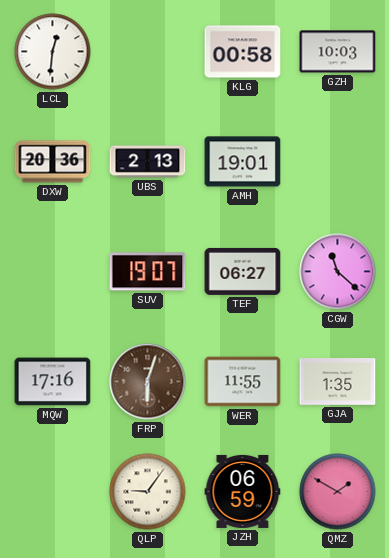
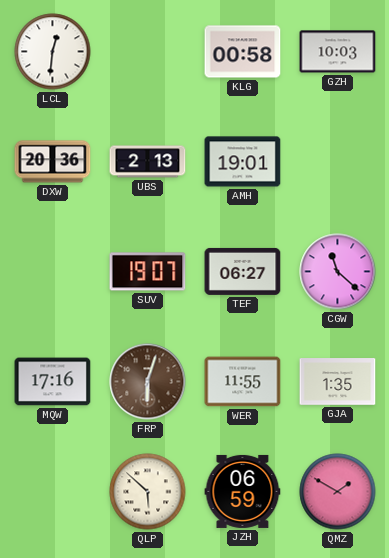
QLP: 9:06 -> 5:52
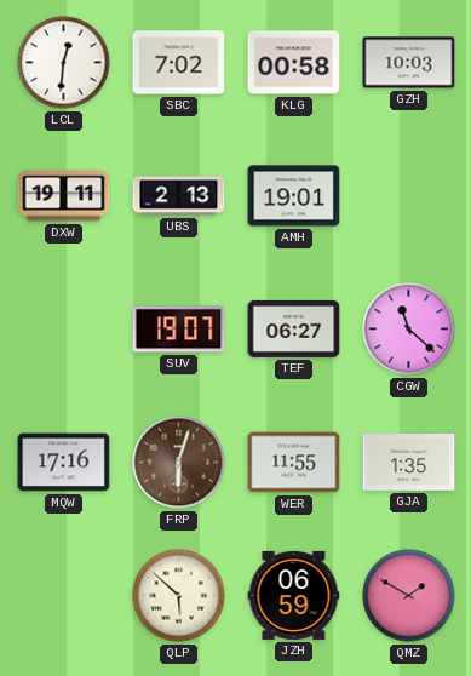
SBC: none -> 7:02
DXW: 20:36 -> 19:11
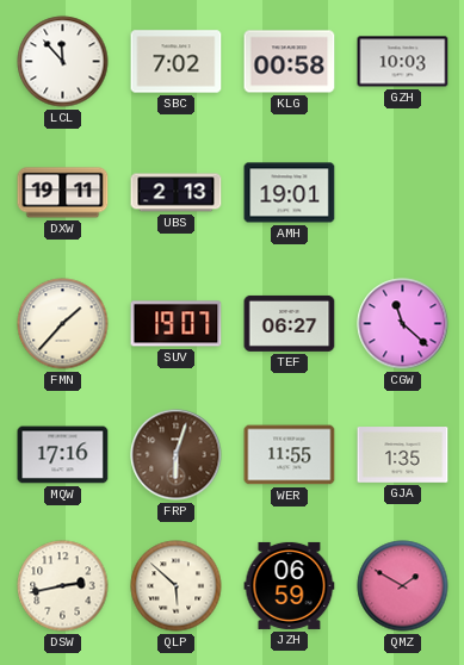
LCL: 12:31 -> 11:53
FMN: none -> 1:37
DSW: none -> 2:43
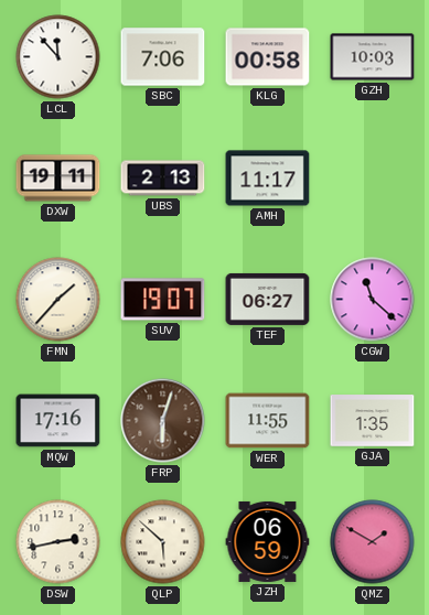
SBC: 7:02 -> 7:06
AMH: 19:01 -> 11:17
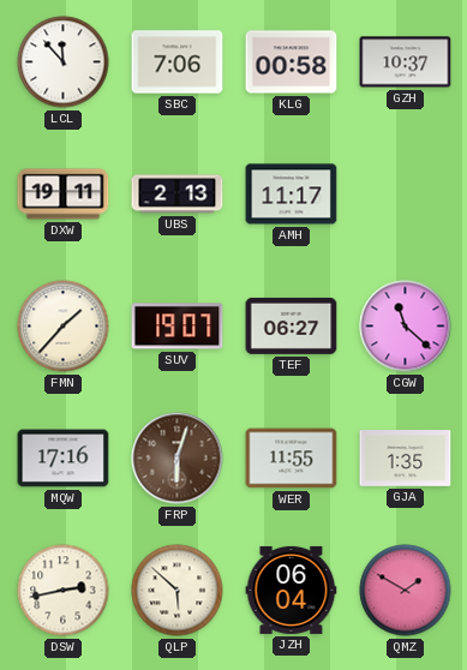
GZH: 10:03 -> 10:37
JZH: 06:59 -> 06:04
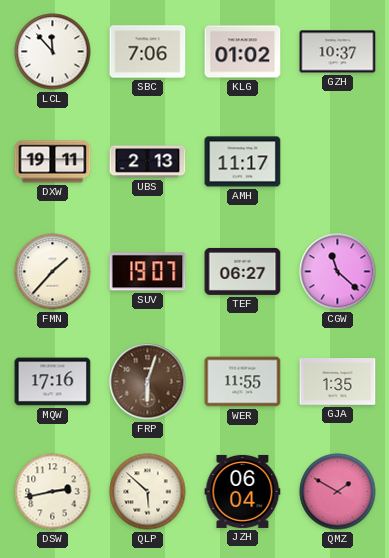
KLG: 00:58 -> 01:02
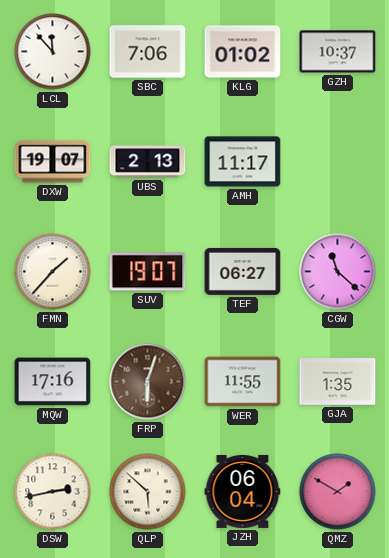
DXW: 19:11 -> 19:07
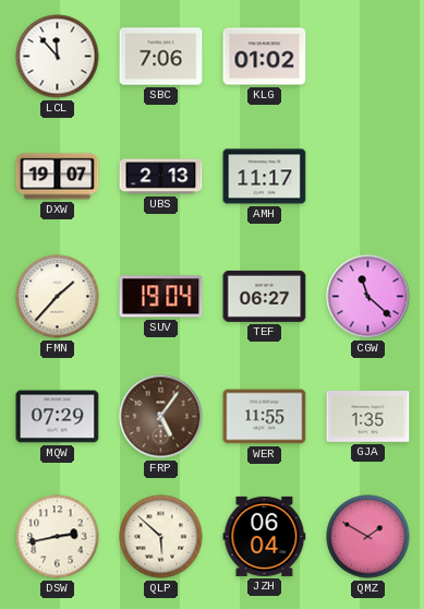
GZH: 10:37 -> none
SUV: 19:07 -> 19:04
MQW: 17:16 -> 07:29
FRP: 6:03 -> 5:06
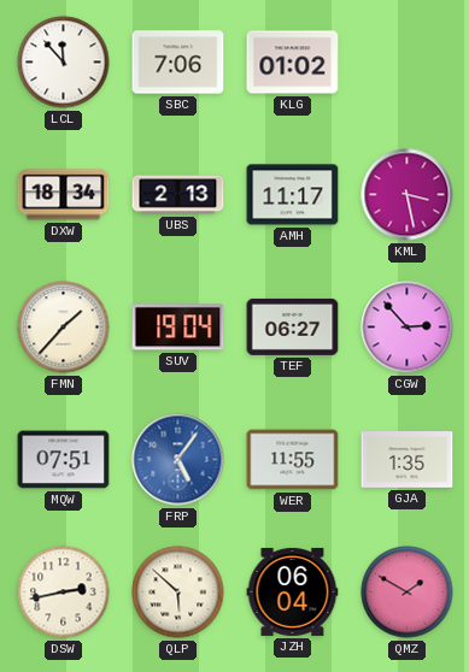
DXW: 19:07 -> 18:34
KML: none -> 3:28
CGW: 11:22 -> 2:53
MQW: 07:29 -> 07:51
FRP dial: brown -> blue
